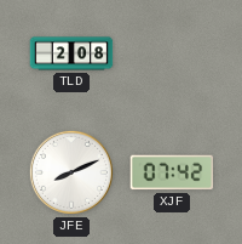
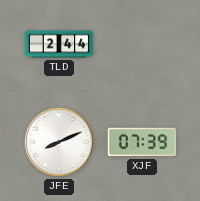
TLD: 2:08 -> 2:44
XJF: 07:42 -> 07:39
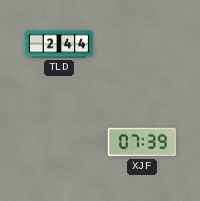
JFE: 8:11 -> none
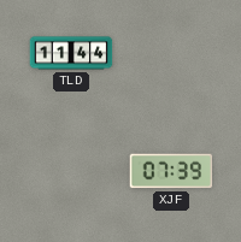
TLD: 2:44 -> 11:44
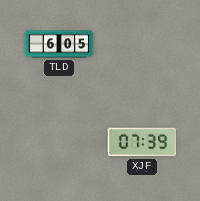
TLD: 11:44 -> 6:05
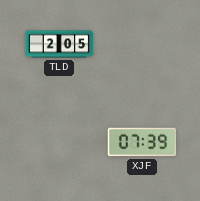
TLD: 6:05 -> 2:05
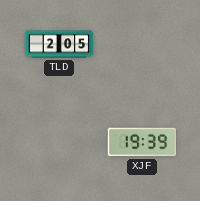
XJF: 07:39 -> 19:39
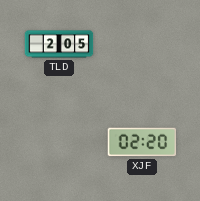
XJF: 19:39 -> 02:20
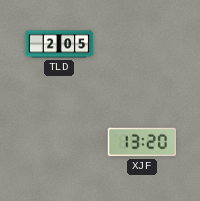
XJF: 02:20 -> 13:20
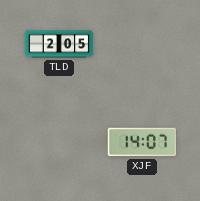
XJF: 13:20 -> 14:07
